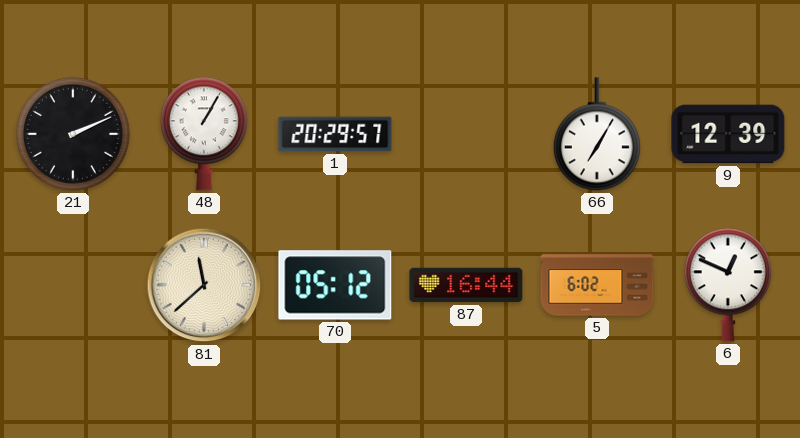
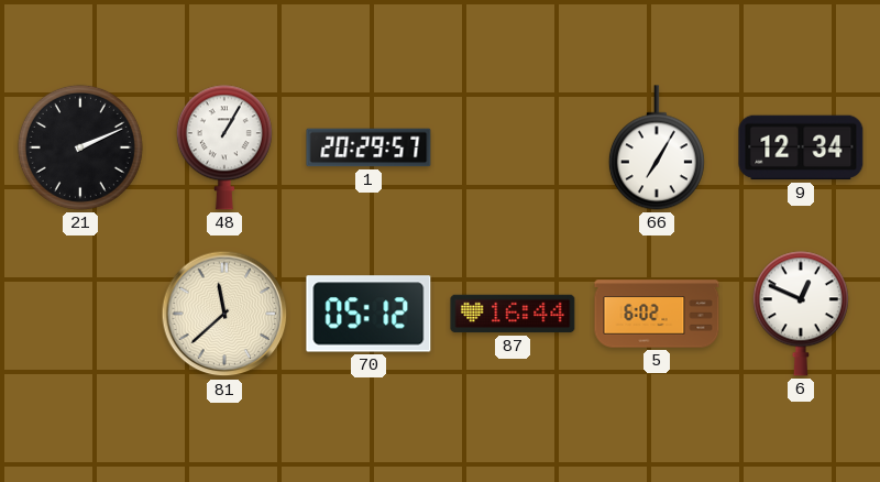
9: 12:39 -> 12:34
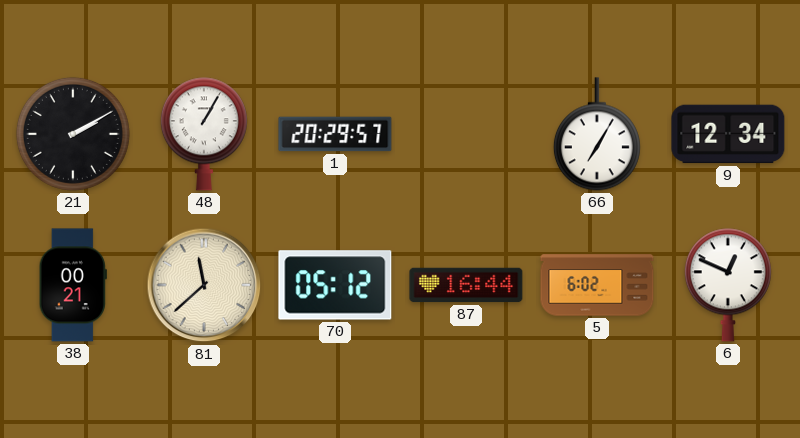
21: 2:11 -> 2:10
38: none -> 00:21
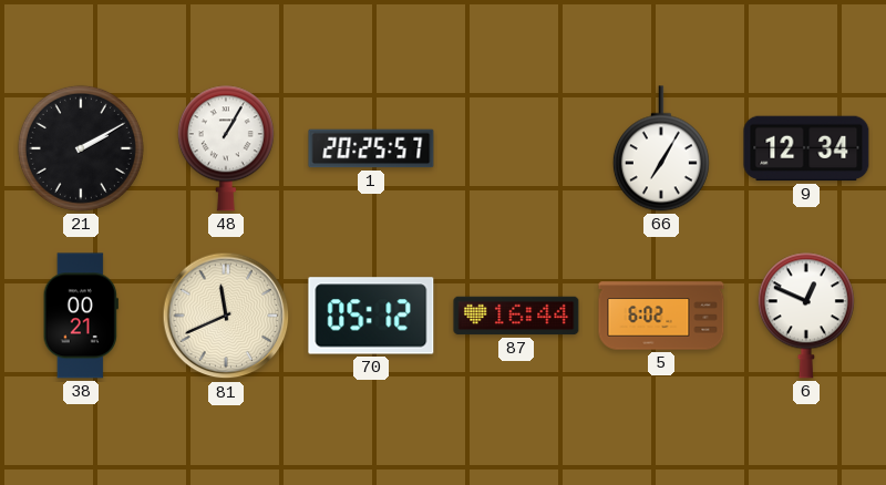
1: 20:29 -> 20:25
81: 11:38 -> 11:41
